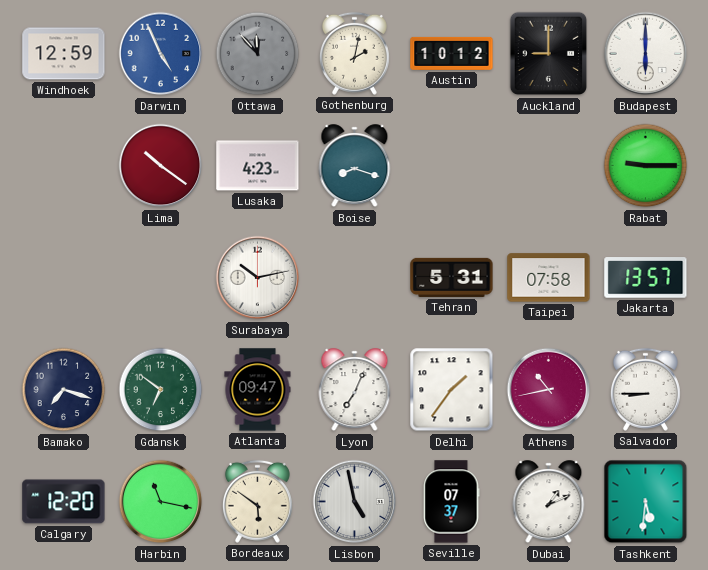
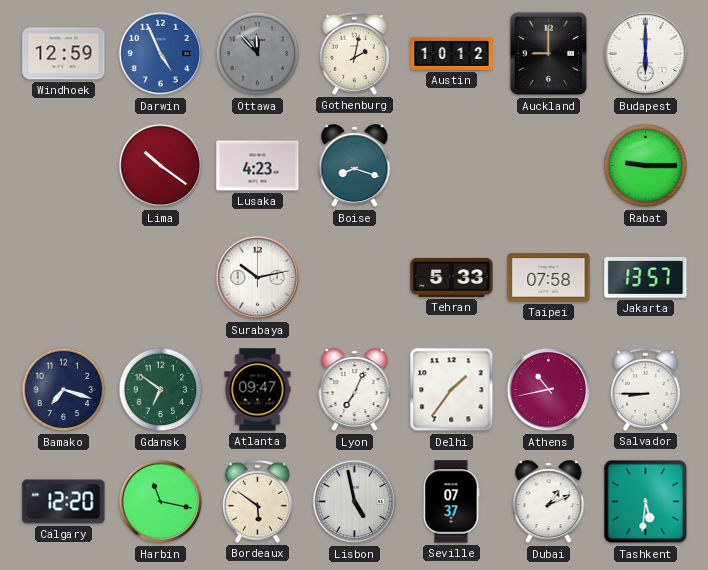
Tehran: 5:31 -> 5:33
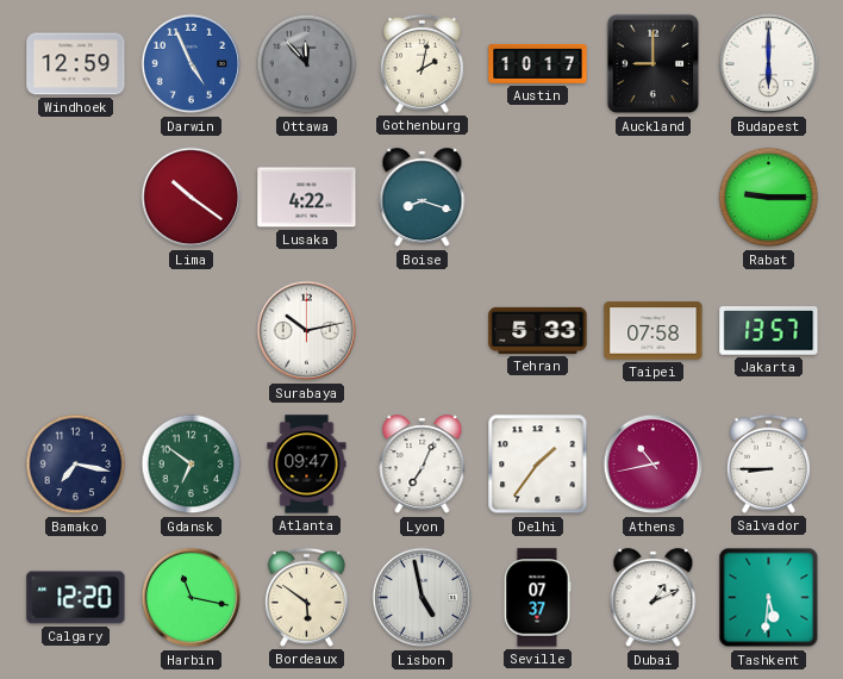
Austin: 10:12 -> 10:17
Lusaka: 4:23 -> 4:22
Bamako: 7:18 -> 7:17
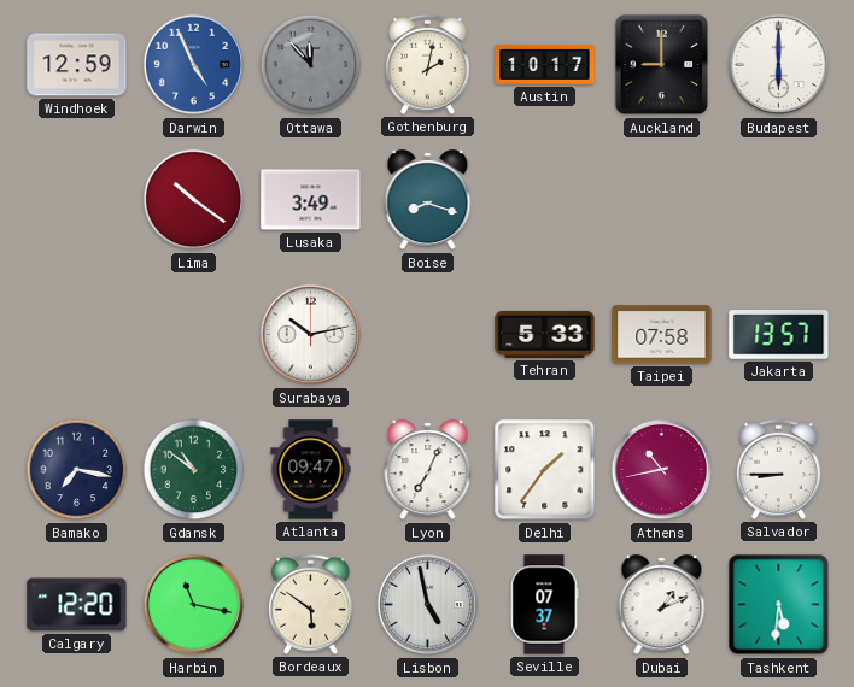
Lusaka: 4:22 -> 3:49
Rabat: 9:15 -> none
Gdansk: 6:51 -> 10:51
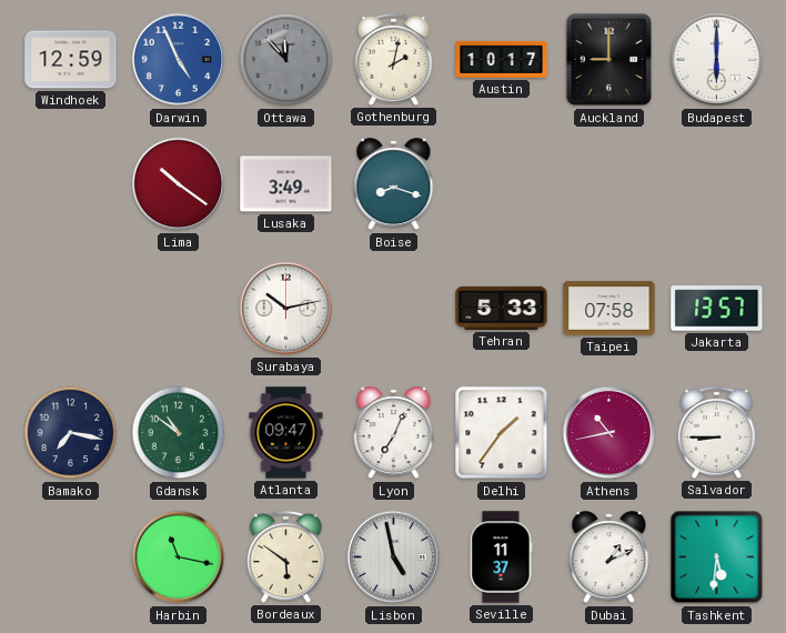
Calgary: 12:20 -> none
Seville: 07:37 -> 11:37
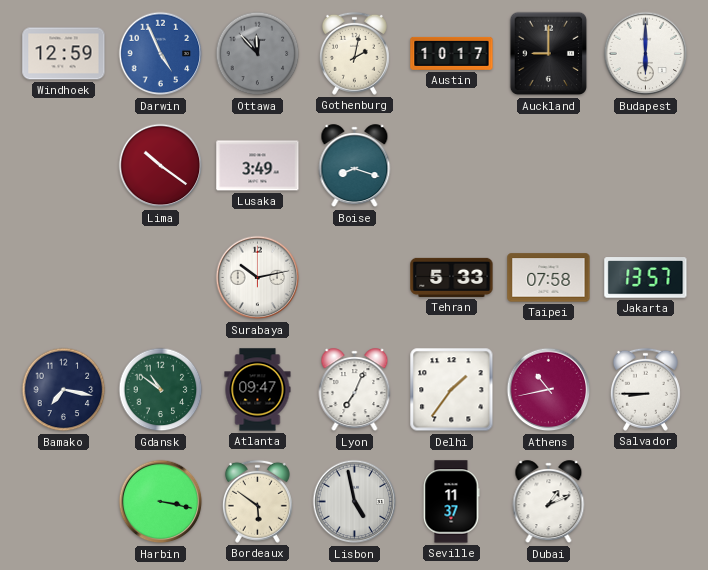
Harbin: 11:17 -> 3:17
Tashkent: 5:31 -> none
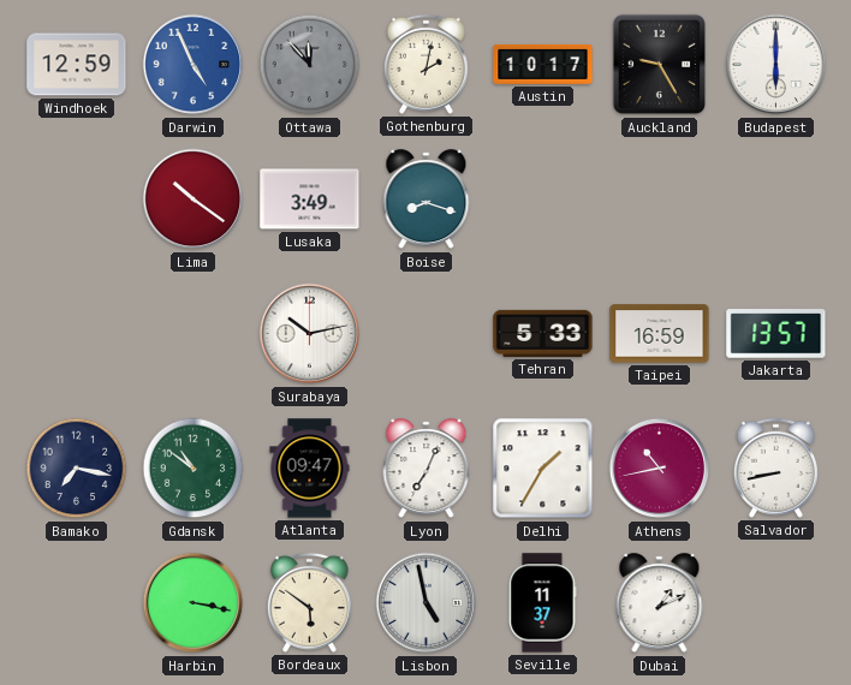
Auckland: 9:00 -> 9:25
Taipei: 07:58 -> 16:59
Delhi: 1:36 -> 1:35
Salvador: 8:45 -> 8:43
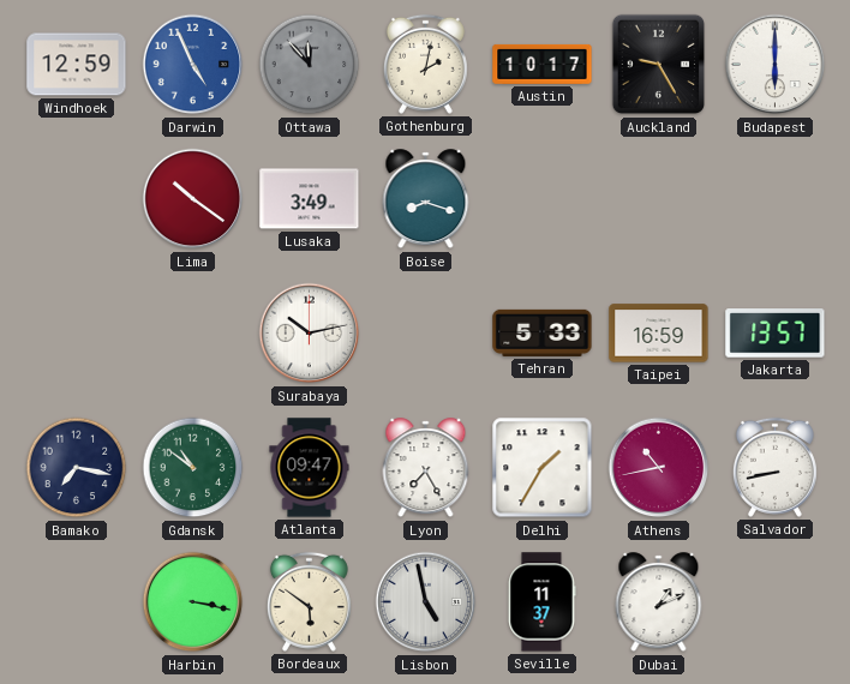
Lyon: 7:04 -> 7:25
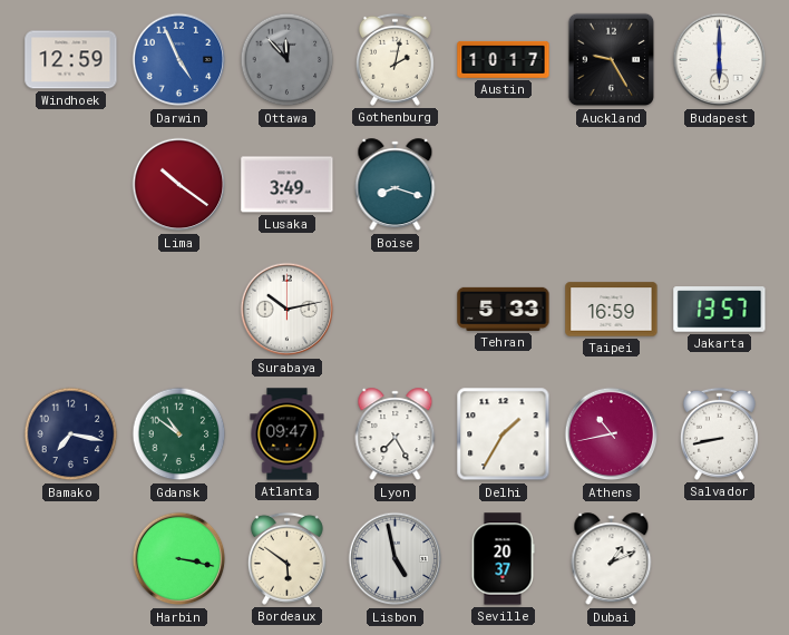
Seville: 11:37 -> 20:37
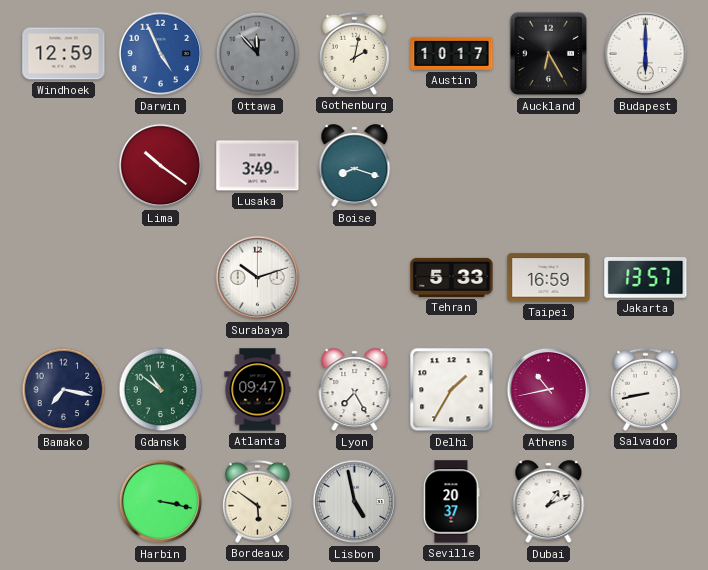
Auckland: 9:25 -> 6:25
Surabaya: 10:13 -> 10:12
